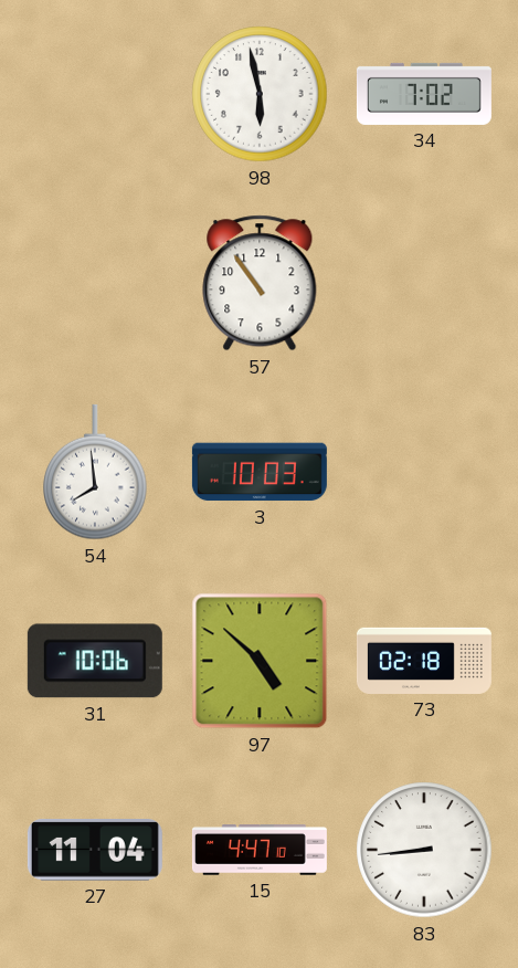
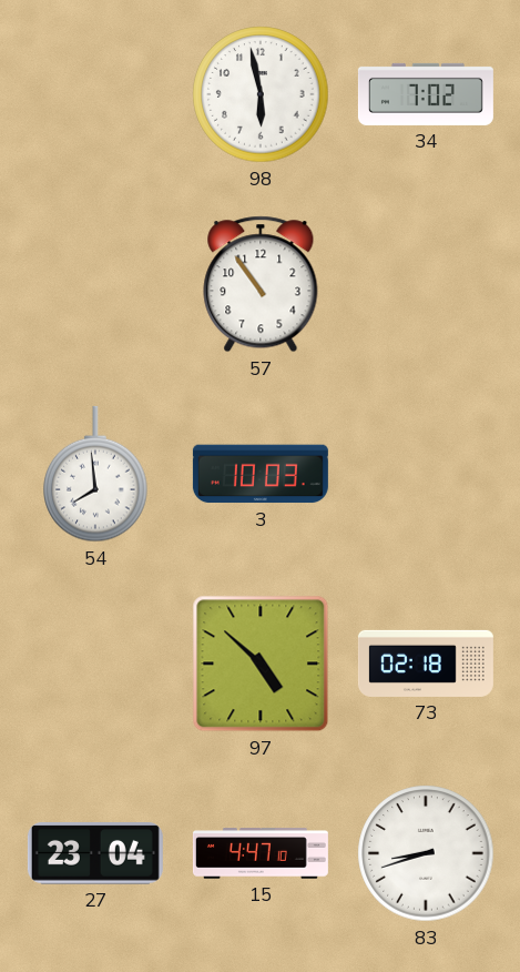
31: 10:06 -> none
27: 11:04 -> 23:04
83: 8:44 -> 8:42
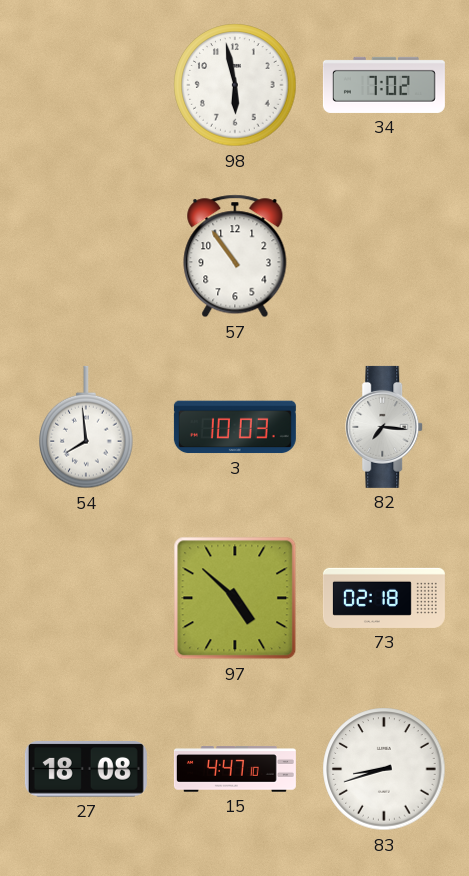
82: none -> 7:16
27: 23:04 -> 18:08
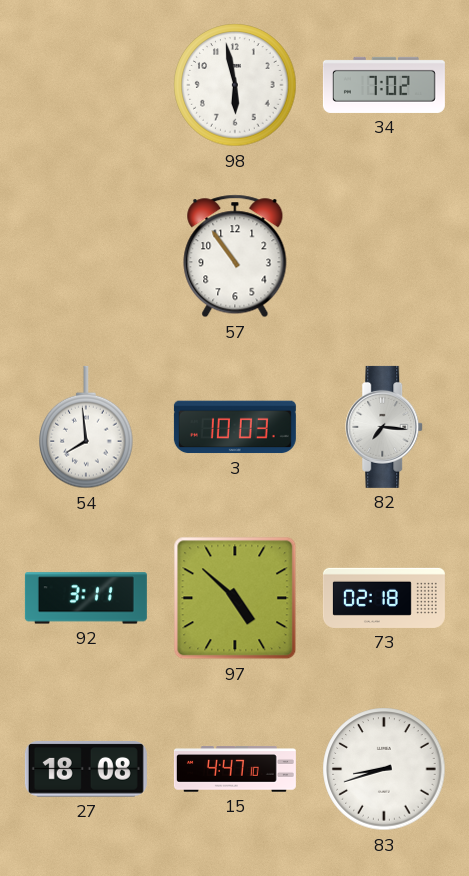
92: none -> 3:11
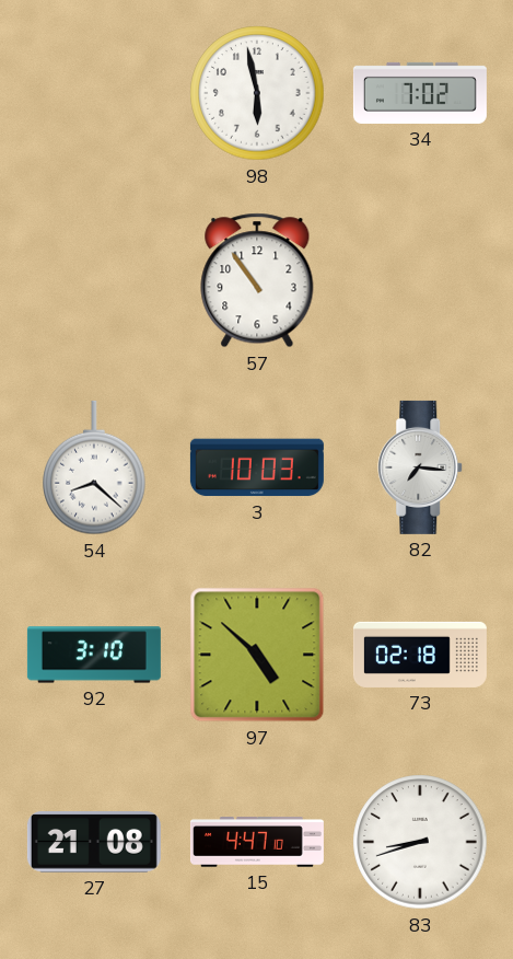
54: 7:59 -> 8:22
92: 3:11 -> 3:10
27: 18:08 -> 21:08
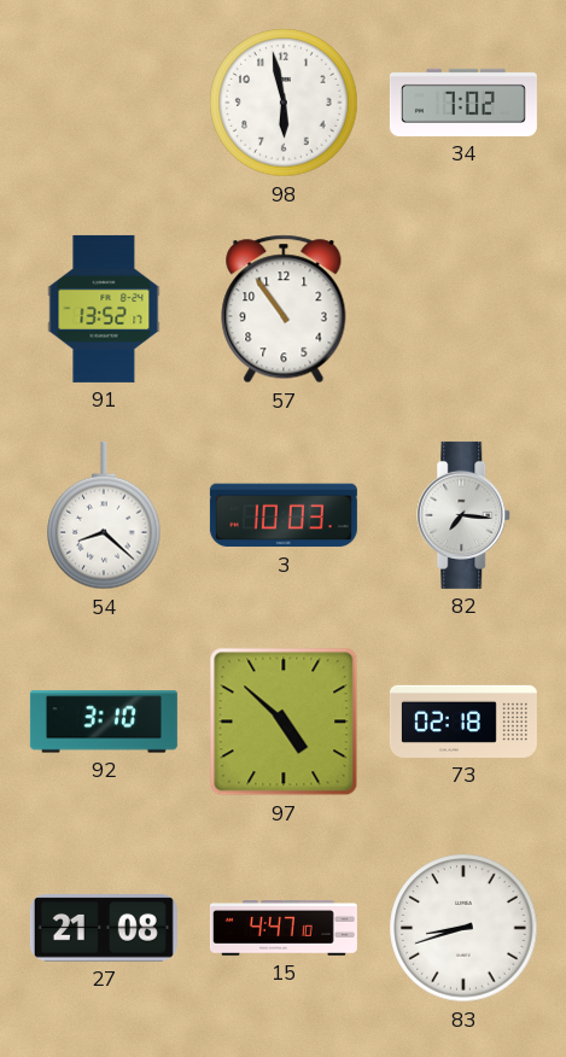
91: none -> 13:52
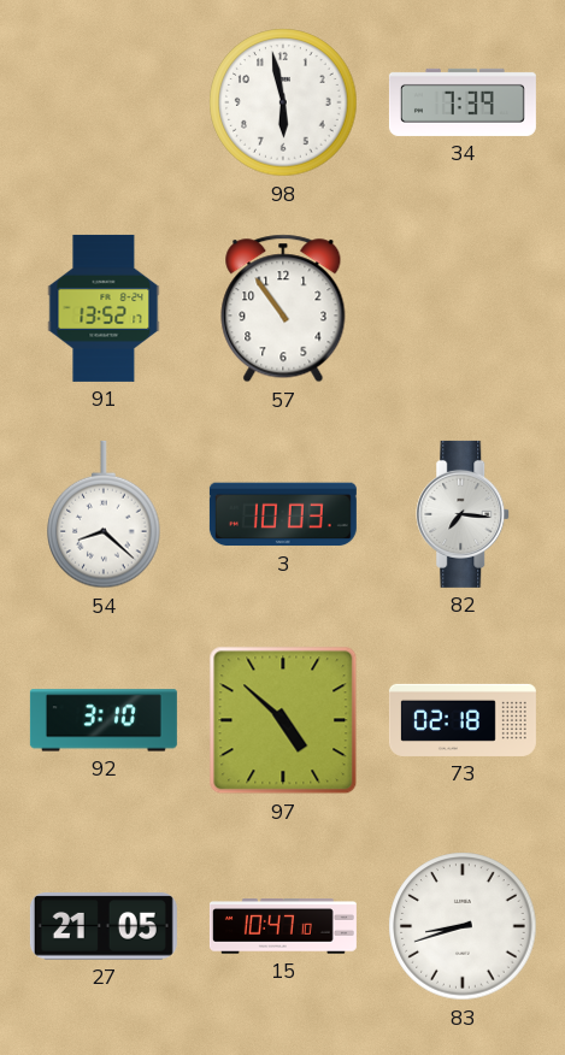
34: 7:02 -> 7:39
27: 21:08 -> 21:05
15: 4:47 -> 10:47
